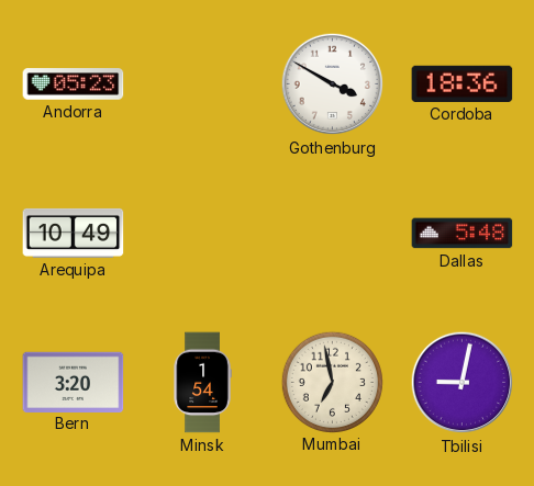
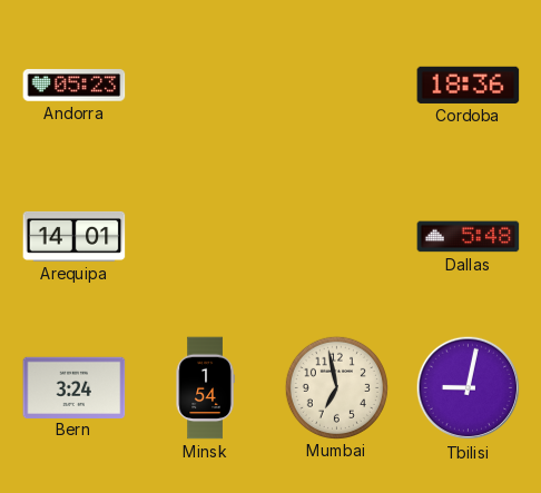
Gothenburg: 3:50 -> none
Arequipa: 10:49 -> 14:01
Bern: 3:20 -> 3:24
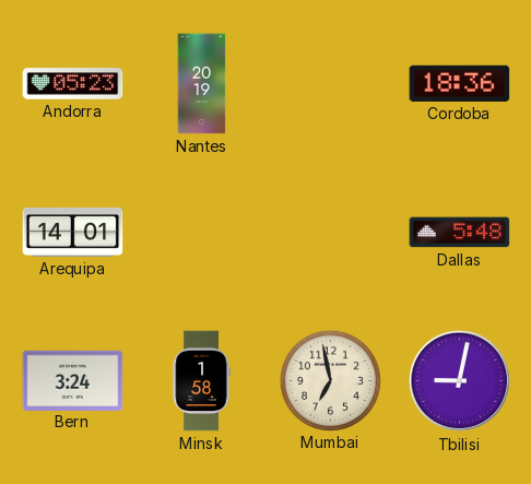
Nantes: none -> 20:19
Minsk: 1:54 -> 1:58
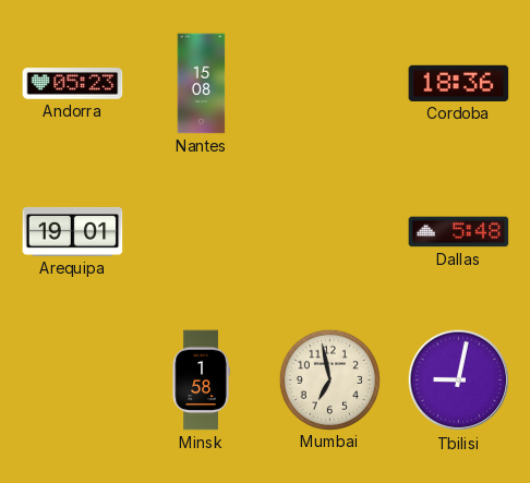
Nantes: 20:19 -> 15:08
Arequipa: 14:01 -> 19:01
Bern: 3:24 -> none
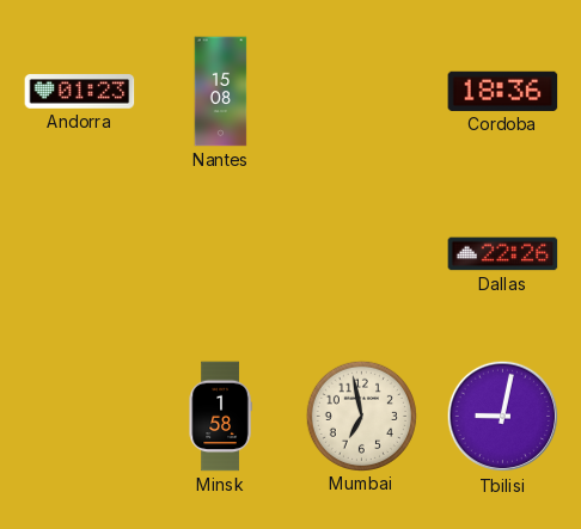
Andorra: 05:23 -> 01:23
Arequipa: 19:01 -> none
Dallas: 5:48 -> 22:26
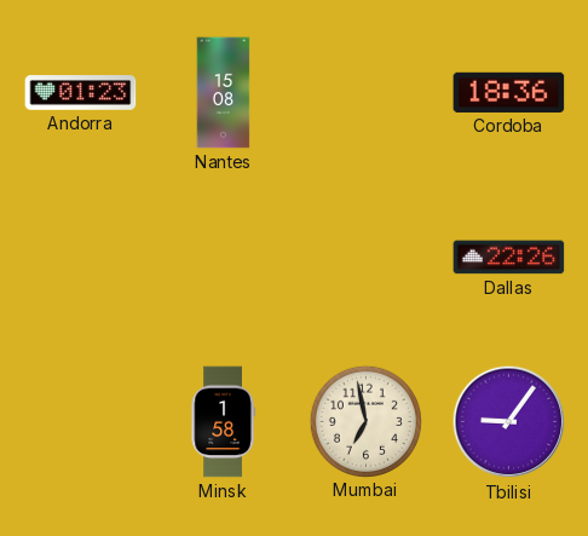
Tbilisi: 9:02 -> 9:06
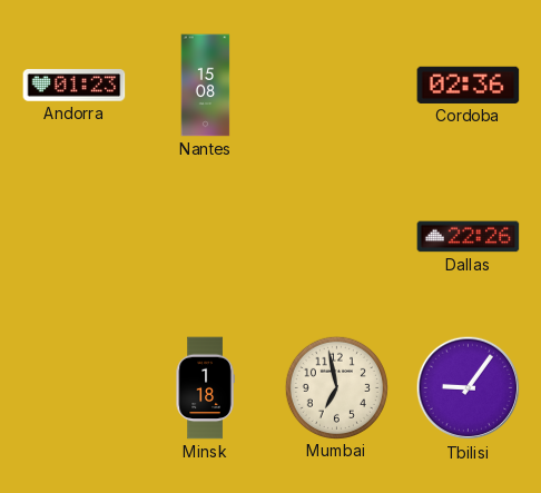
Cordoba: 18:36 -> 02:36
Minsk: 1:58 -> 1:18
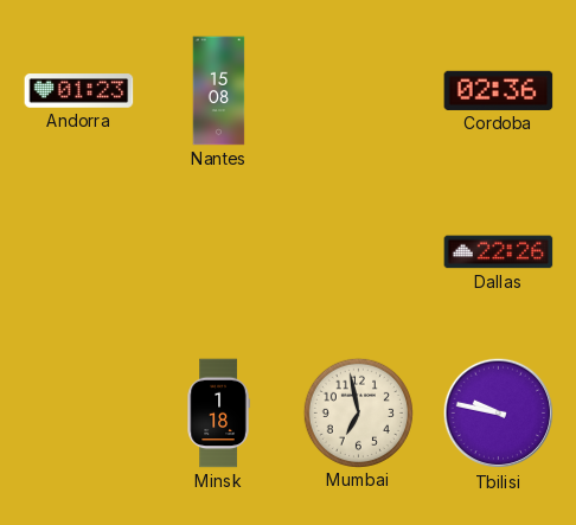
Tbilisi: 9:06 -> 9:47
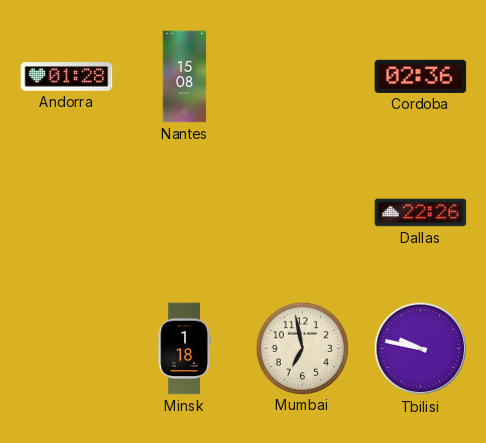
Andorra: 01:23 -> 01:28
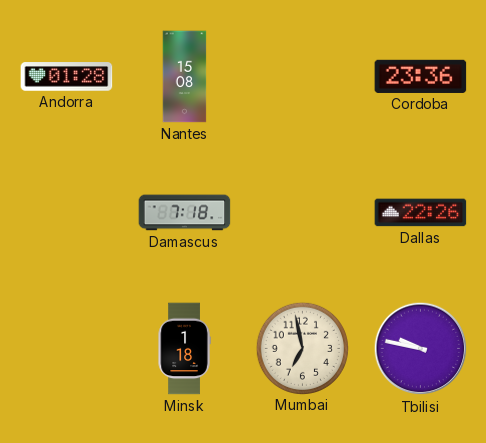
Cordoba: 02:36 -> 23:36
Damascus: none -> 7:18
